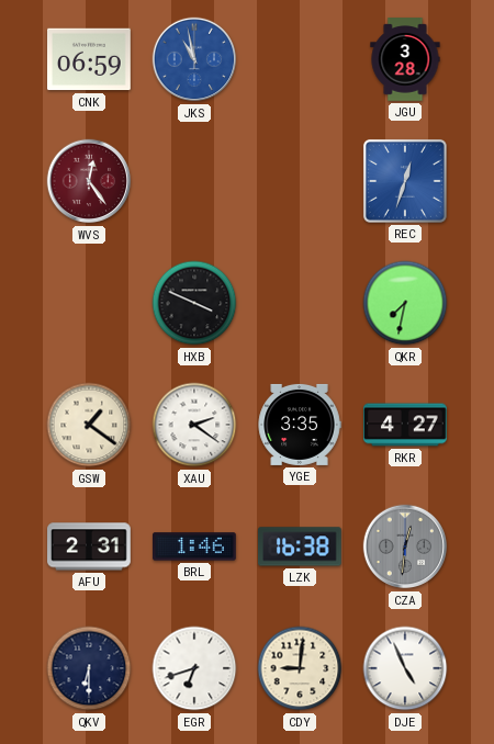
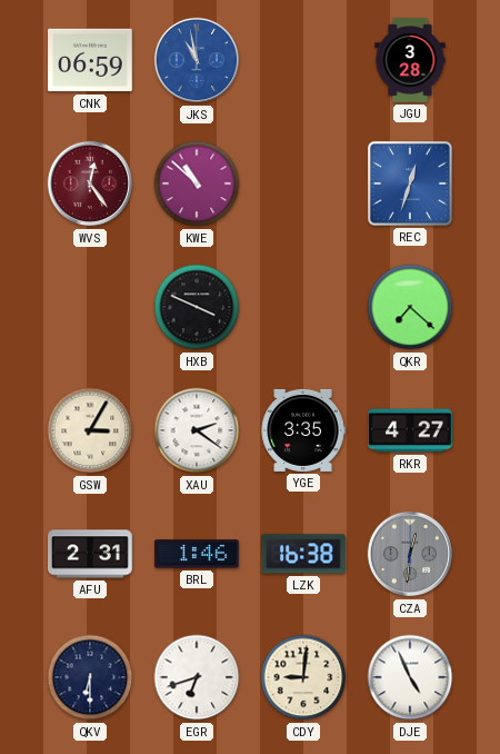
KWE: none -> 10:52
QKR: 7:32 -> 7:22
GSW: 1:21 -> 3:05
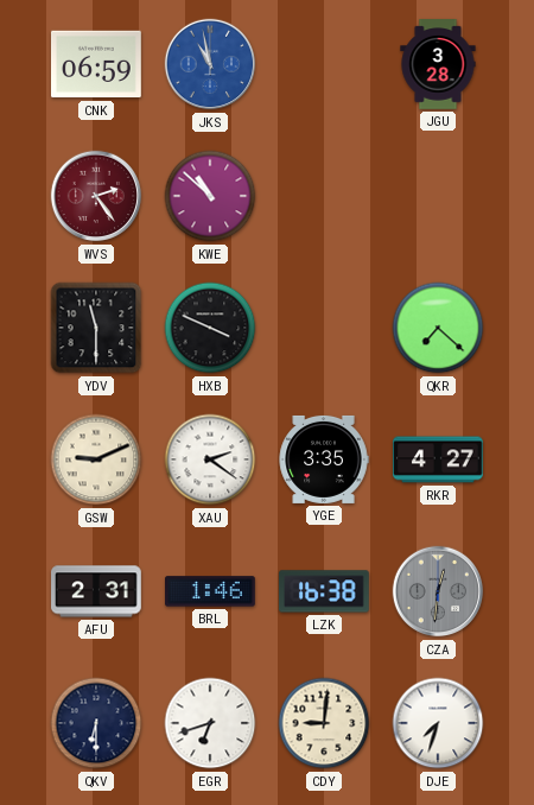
WVS: 12:24 -> 2:24
REC: 12:33 -> none
YDV: none -> 11:30
GSW: 3:05 -> 9:11
DJE: 4:56 -> 7:33
